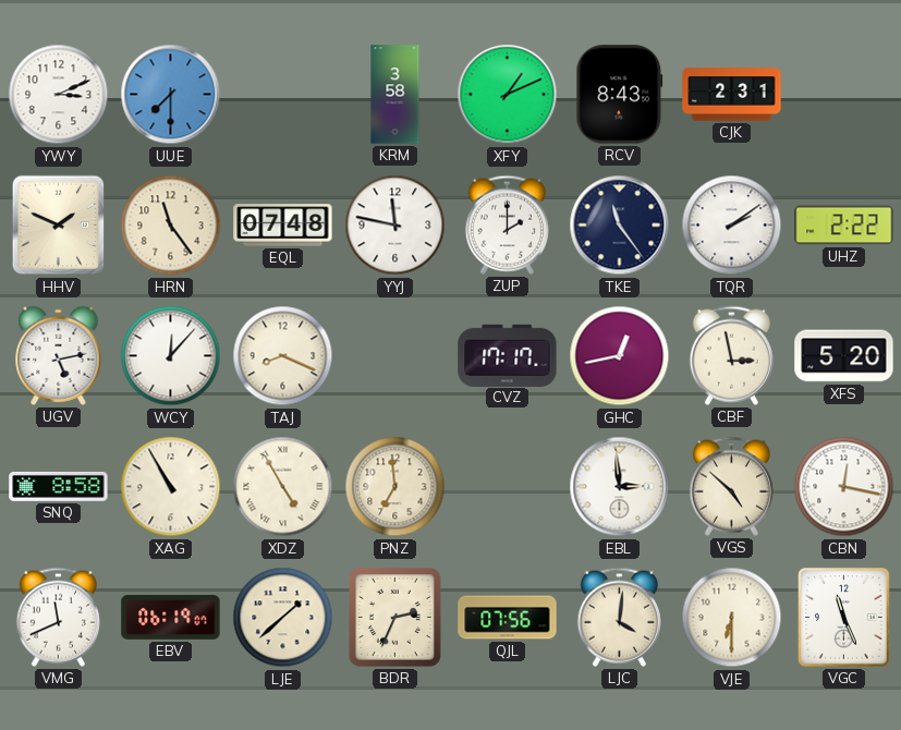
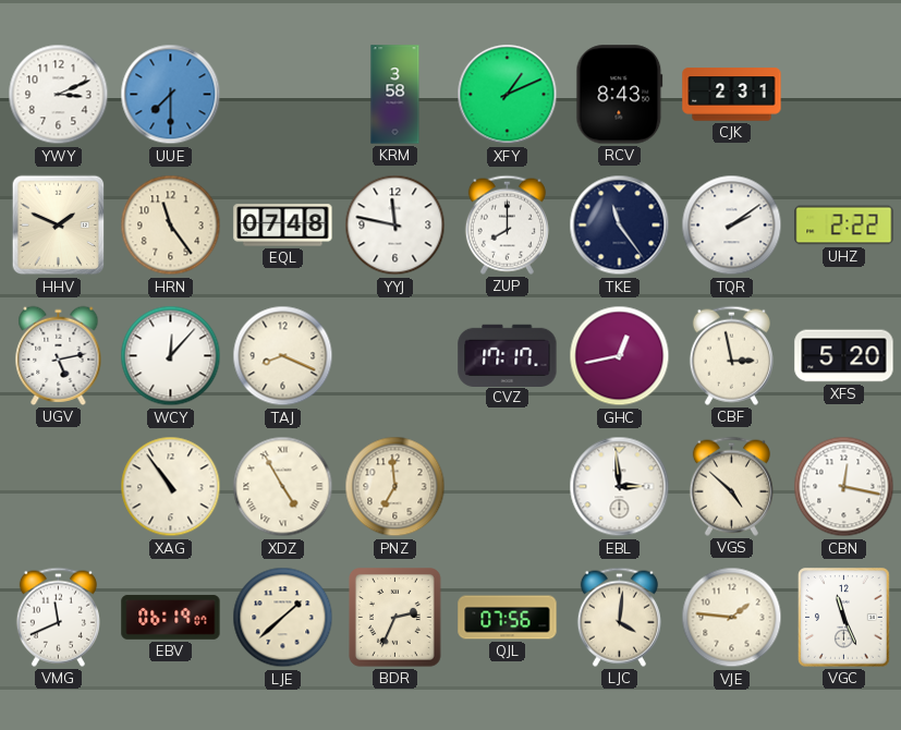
ZUP: 2:00 -> 8:00
SNQ: 8:58 -> none
XAG: 10:55 -> 10:54
VJE: 6:30 -> 1:46
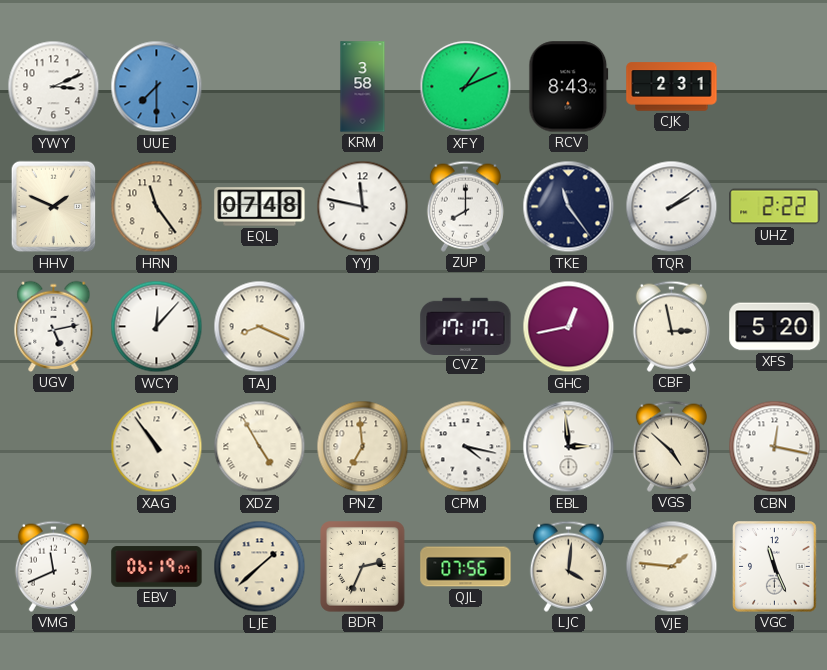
CPM: none -> 4:17
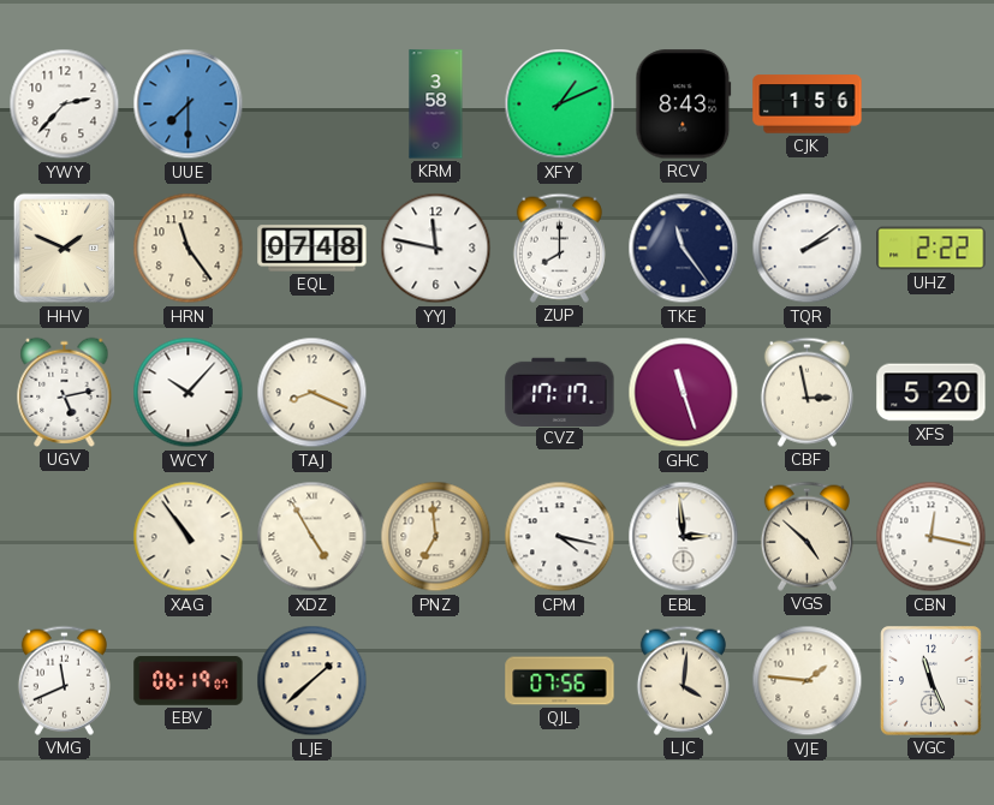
YWY: 3:11 -> 2:37
CJK: 2:31 -> 1:56
WCY: 12:07 -> 10:07
GHC: 12:43 -> 11:27
BDR: 2:34 -> none
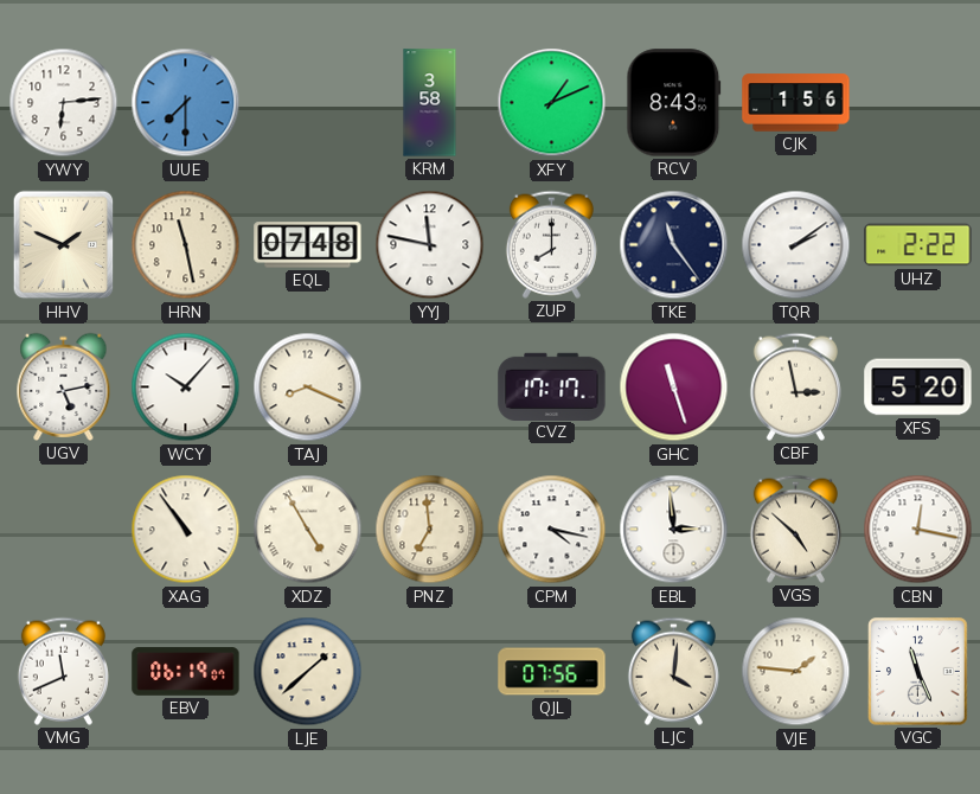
YWY: 2:37 -> 6:14
HRN: 11:24 -> 11:28
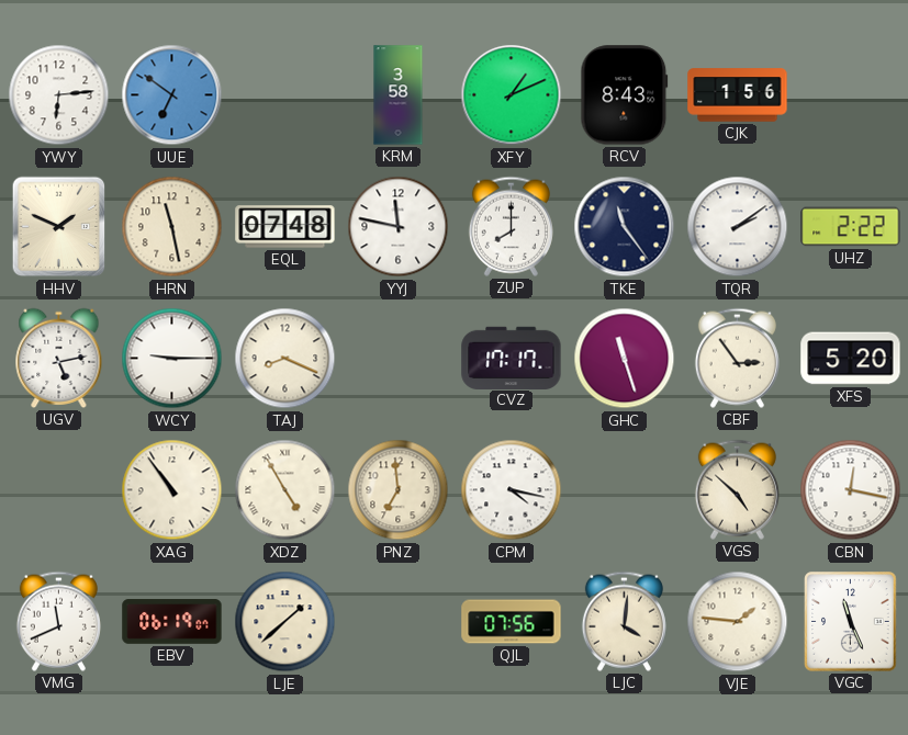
UUE: 7:30 -> 6:51
WCY: 10:07 -> 9:15
CBF: 2:58 -> 2:54
EBL: 2:59 -> none
